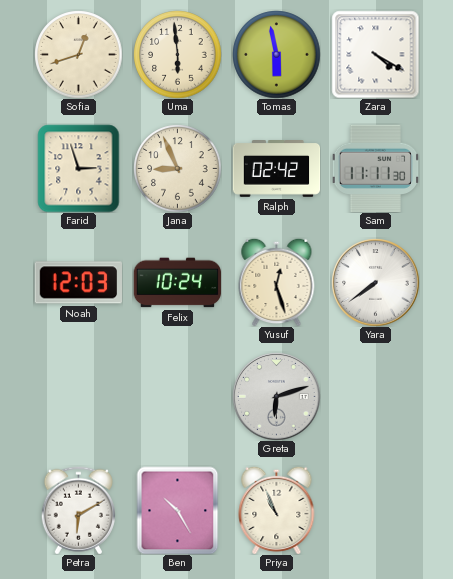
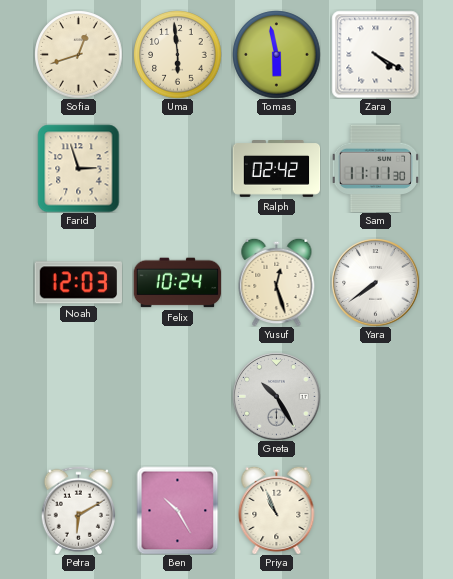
Jana: 8:56 -> none
Greta: 6:12 -> 10:25
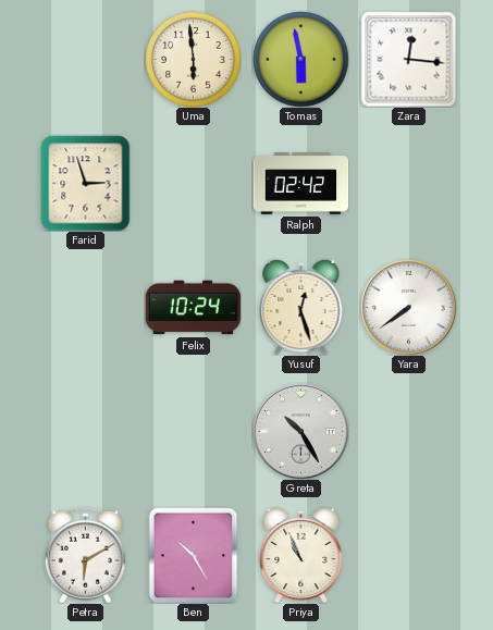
Sofia: 12:42 -> none
Zara: 4:20 -> 12:16
Sam: 11:11 -> none
Noah: 12:03 -> none
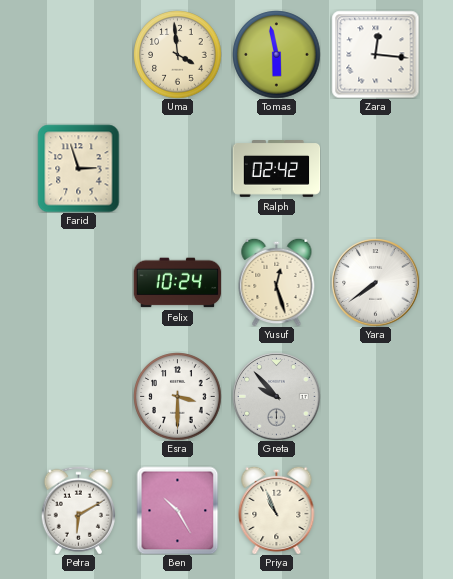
Uma: 5:59 -> 3:59
Esra: none -> 3:30
Greta: 10:25 -> 9:53
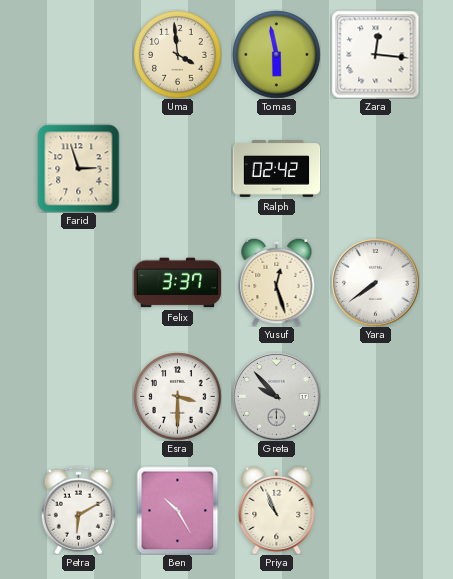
Felix: 10:24 -> 3:37
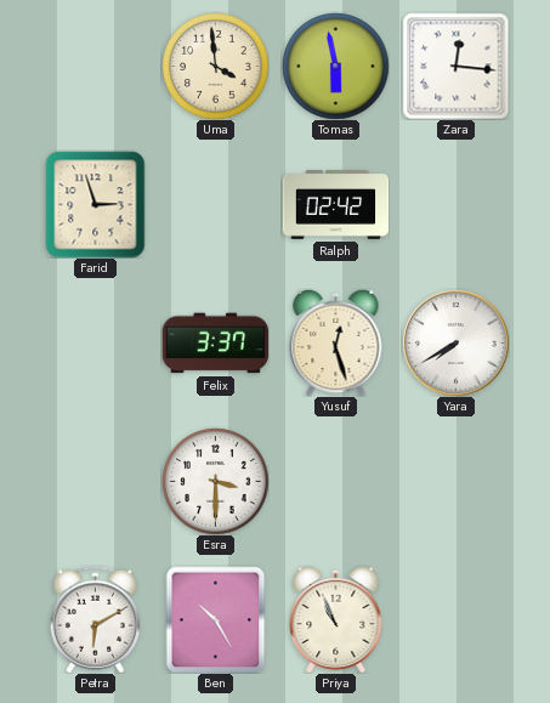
Yara: 7:39 -> 7:40
Greta: 9:53 -> none
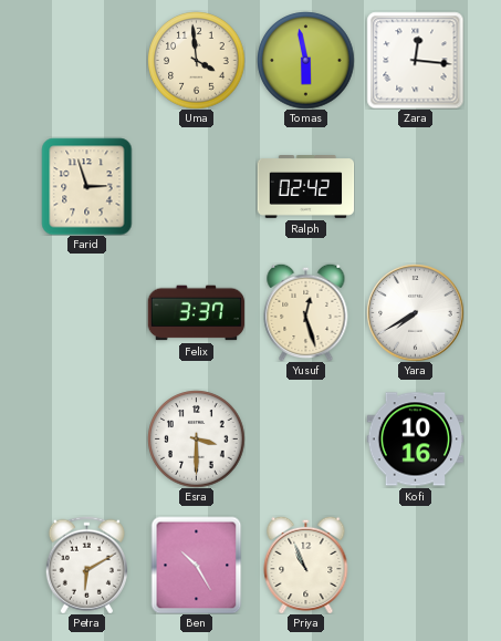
Kofi: none -> 10:16
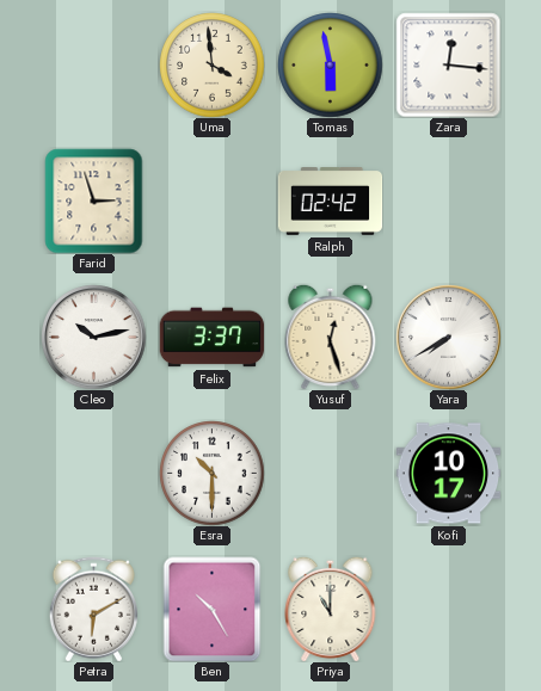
Cleo: none -> 10:13
Esra: 3:30 -> 10:30
Kofi: 10:16 -> 10:17
Priya: 10:56 -> 11:00
